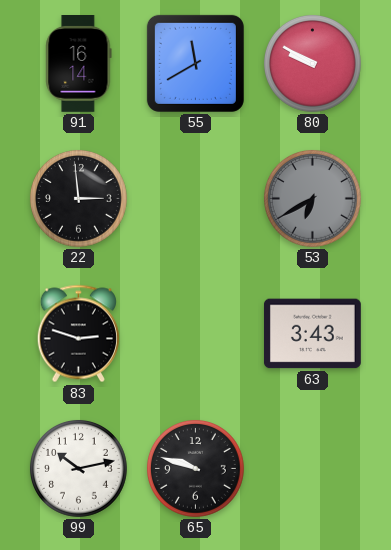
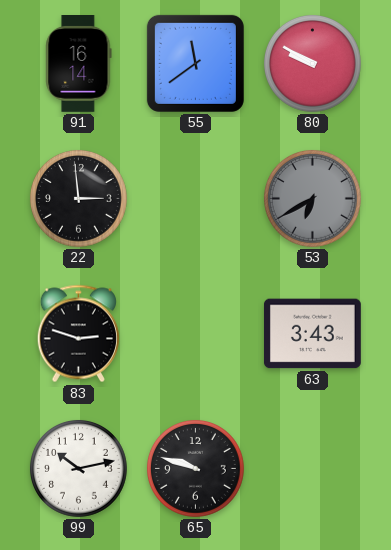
55: 11:40 -> 11:39
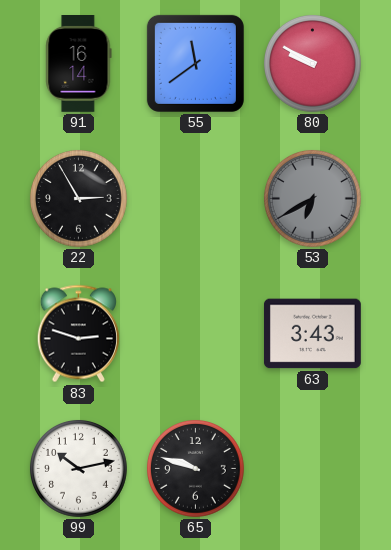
22: 2:59 -> 2:55
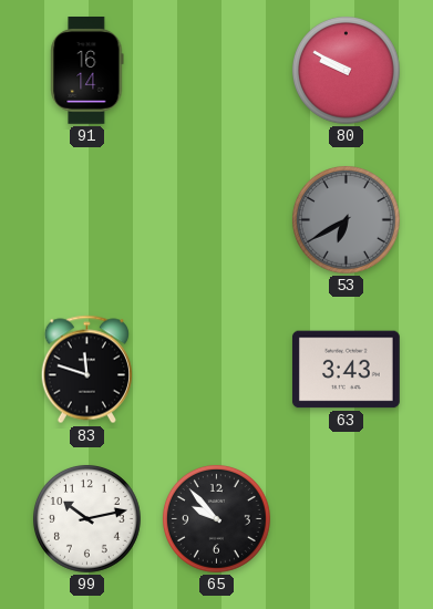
55: 11:39 -> none
22: 2:55 -> none
83: 2:48 -> 11:48
65: 9:48 -> 9:53
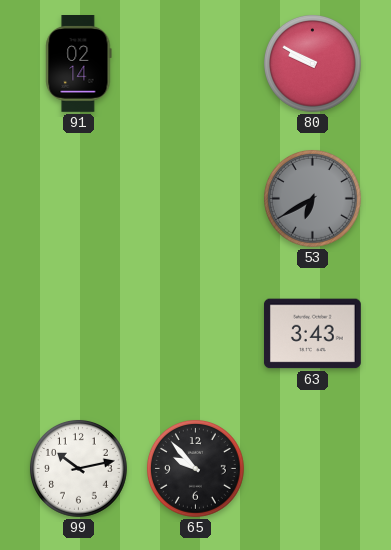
91: 16:14 -> 02:14
83: 11:48 -> none
